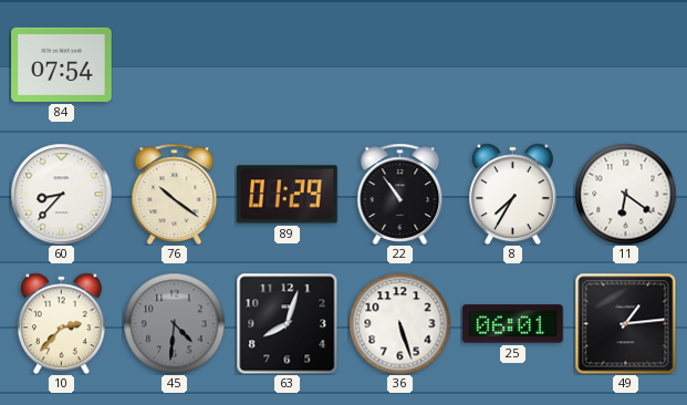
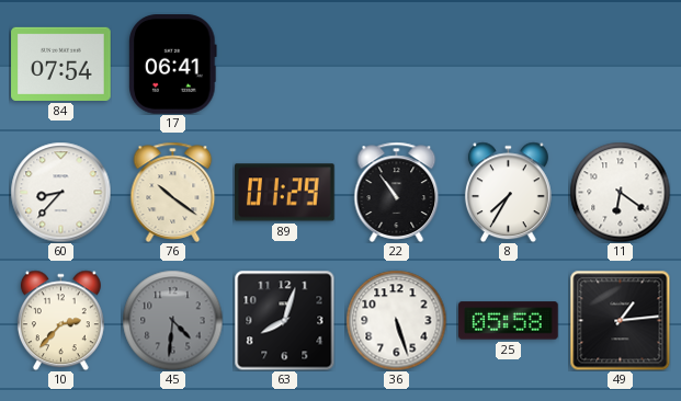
17: none -> 06:41
25: 06:01 -> 05:58
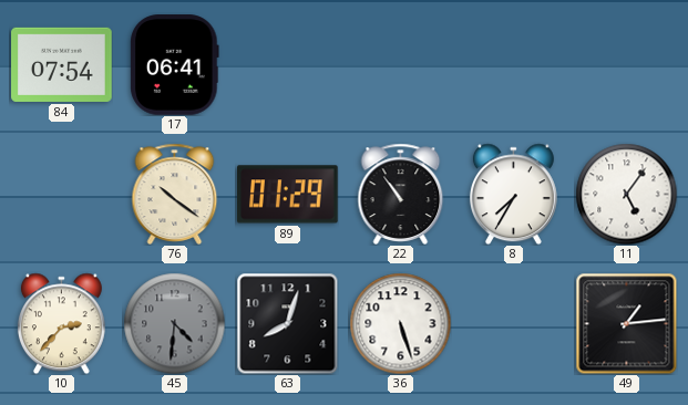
60: 8:37 -> none
11: 6:21 -> 5:06
25: 05:58 -> none
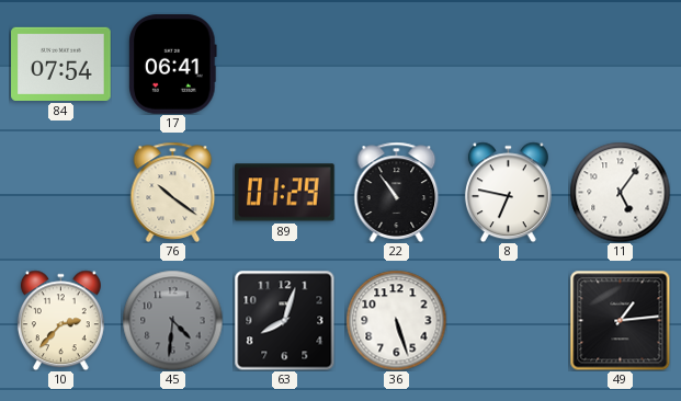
8: 7:35 -> 6:47
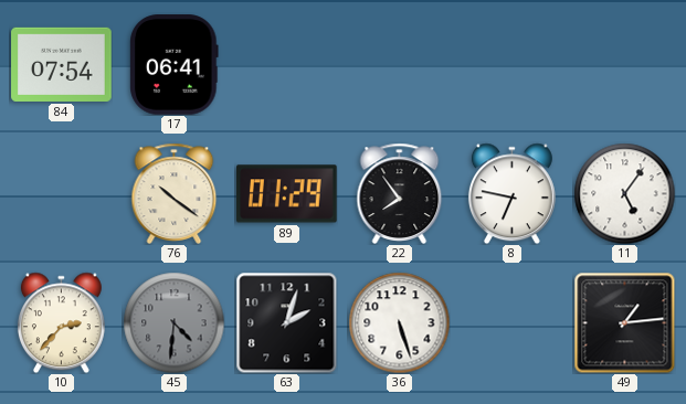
22: 10:54 -> 7:54
63: 8:03 -> 2:03
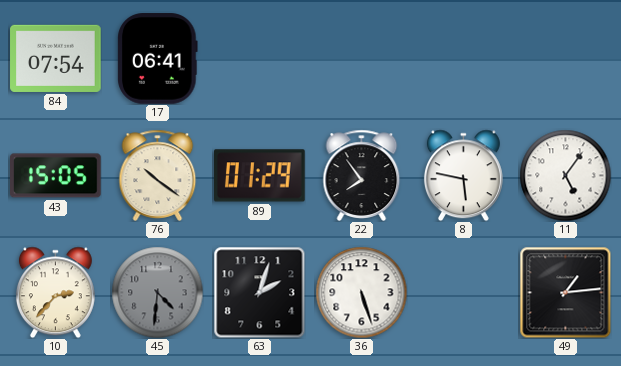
43: none -> 15:05
8: 6:47 -> 5:47
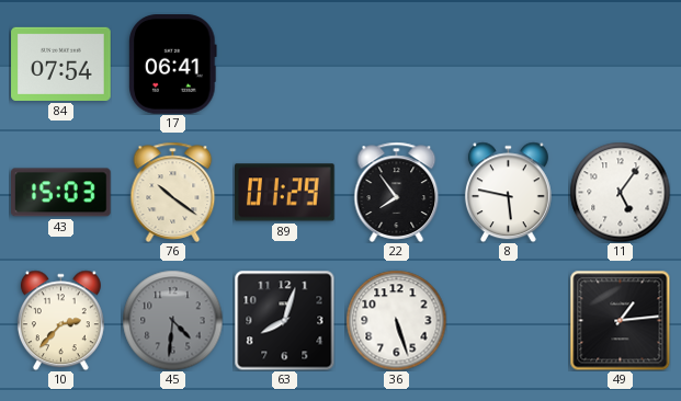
43: 15:05 -> 15:03
63: 2:03 -> 8:03
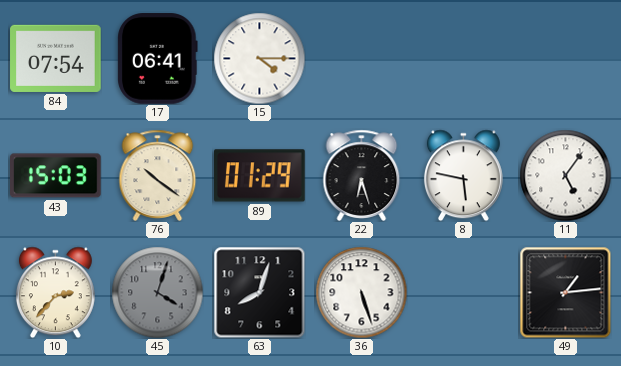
15: none -> 4:15
22: 7:54 -> 6:27
45: 4:31 -> 4:03
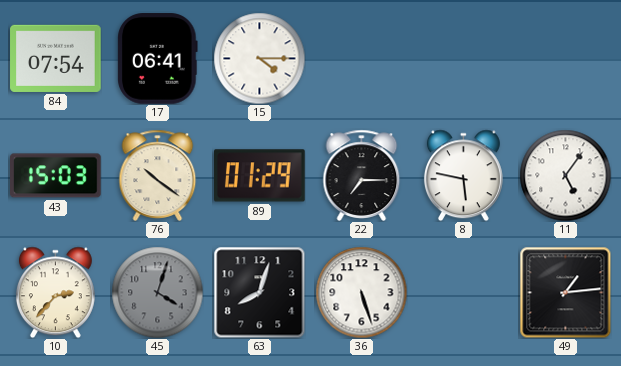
22: 6:27 -> 7:15
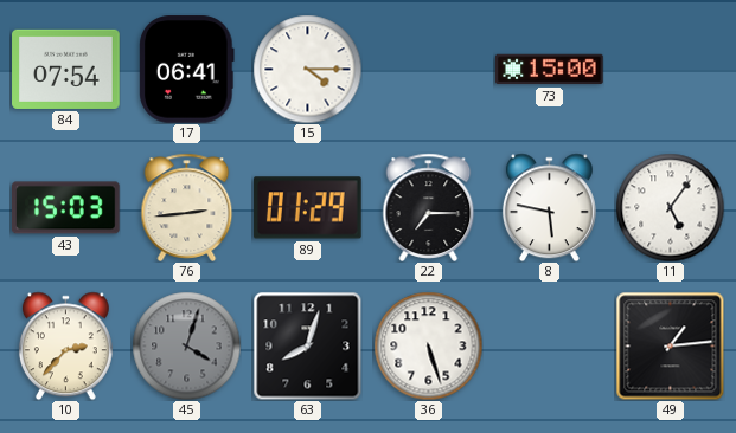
73: none -> 15:00
76: 10:21 -> 2:44
